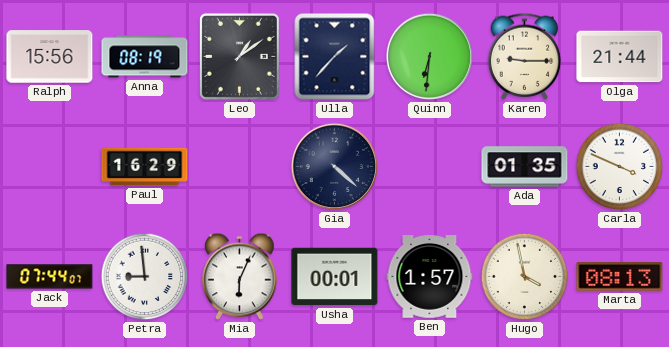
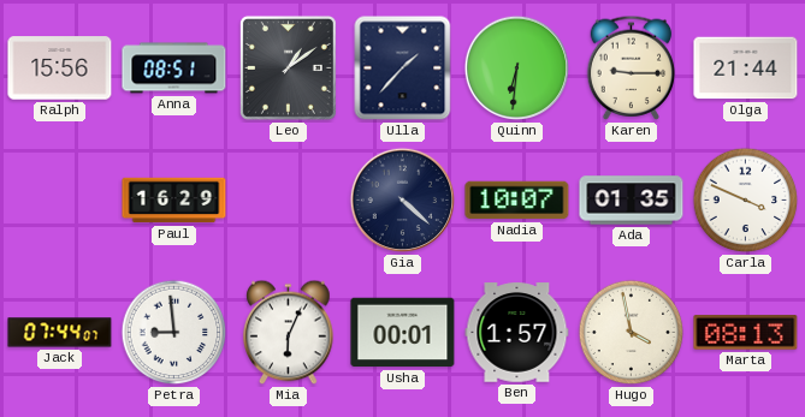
Anna: 08:19 -> 08:51
Nadia: none -> 10:07
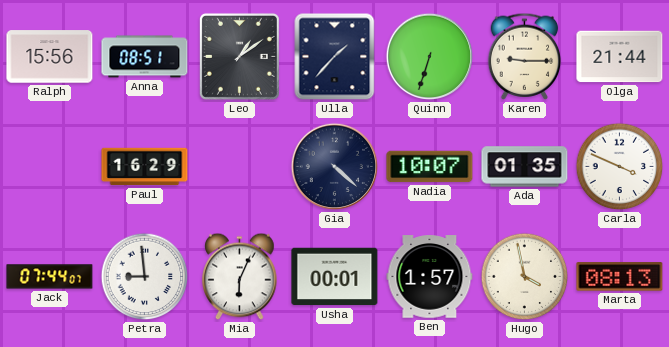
Quinn: 6:31 -> 6:33
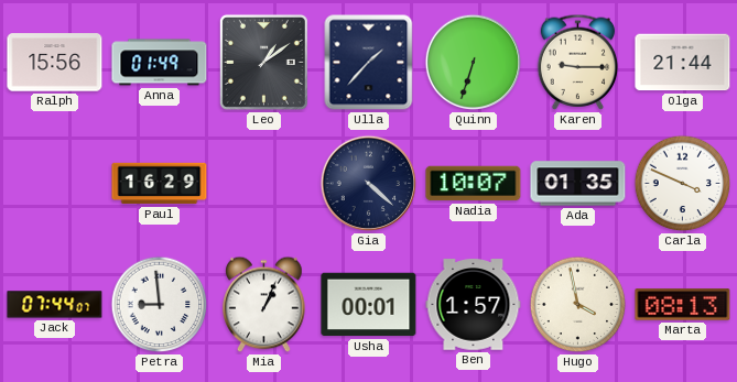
Anna: 08:51 -> 01:49
Mia: 6:04 -> 1:04
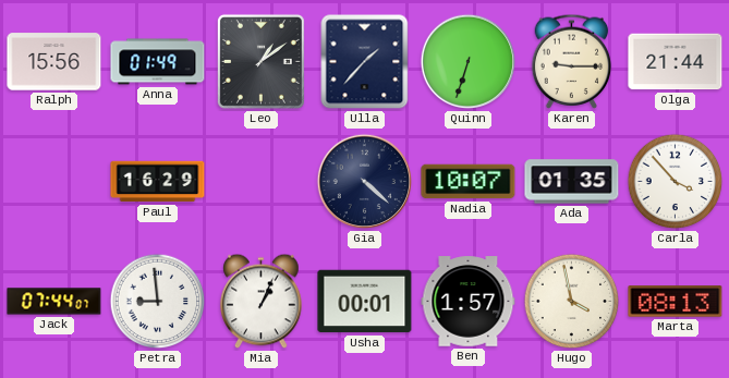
Carla: 3:49 -> 3:53
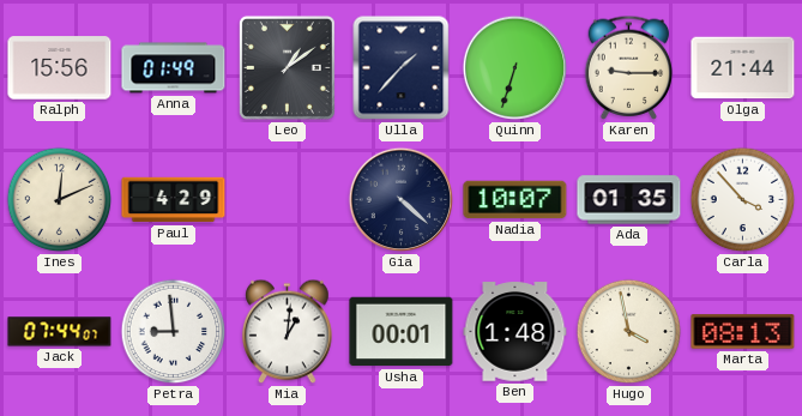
Ines: none -> 12:11
Paul: 16:29 -> 4:29
Mia: 1:04 -> 1:01
Ben: 1:57 -> 1:48
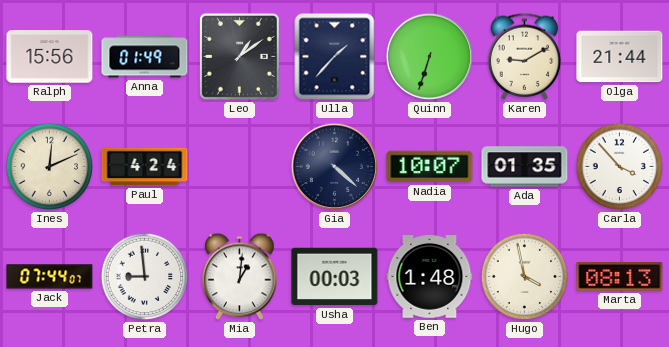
Karen: 9:15 -> 9:10
Paul: 4:29 -> 4:24
Usha: 00:01 -> 00:03
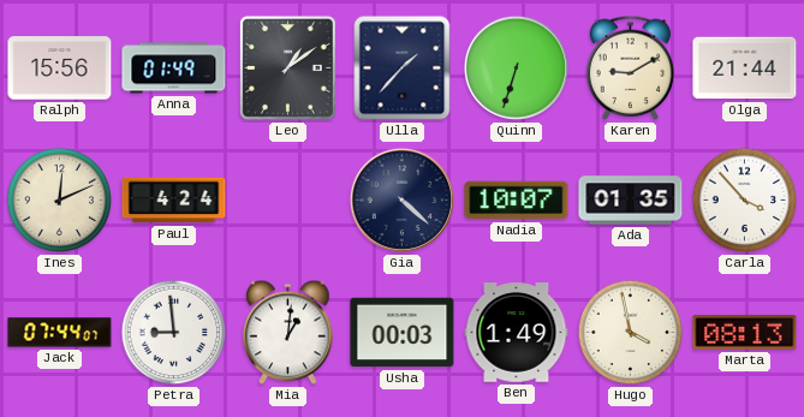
Ben: 1:48 -> 1:49
